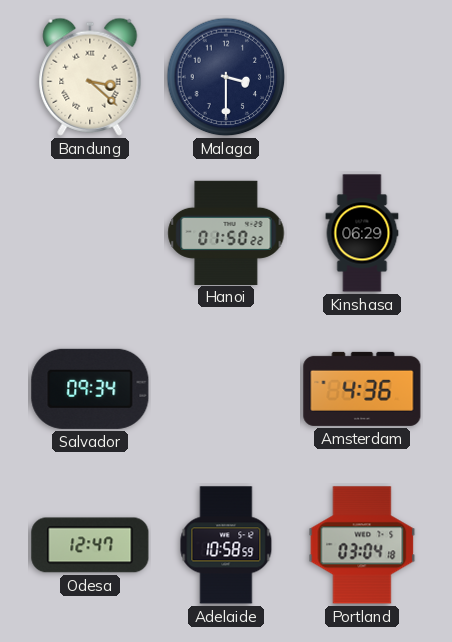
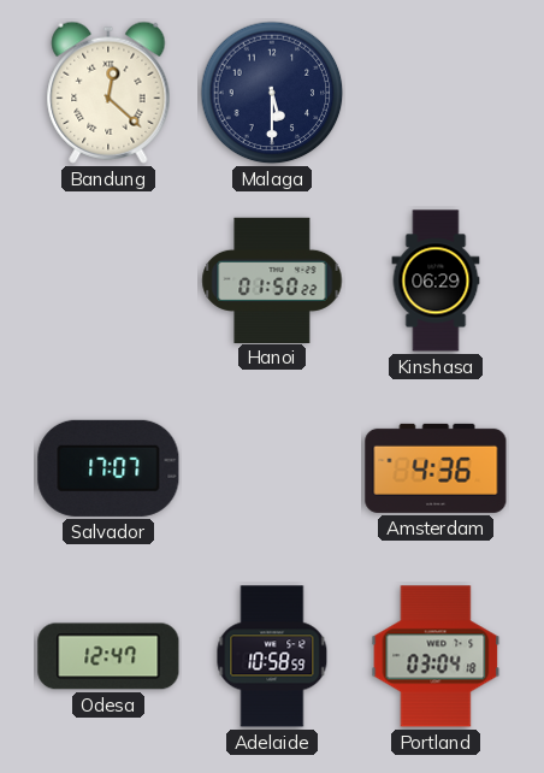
Bandung: 3:22 -> 12:22
Malaga: 3:30 -> 5:30
Salvador: 09:34 -> 17:07
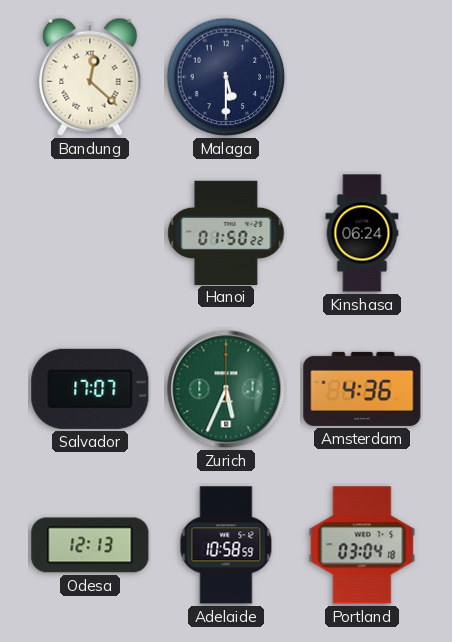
Kinshasa: 06:29 -> 06:24
Zurich: none -> 5:34
Odesa: 12:47 -> 12:13
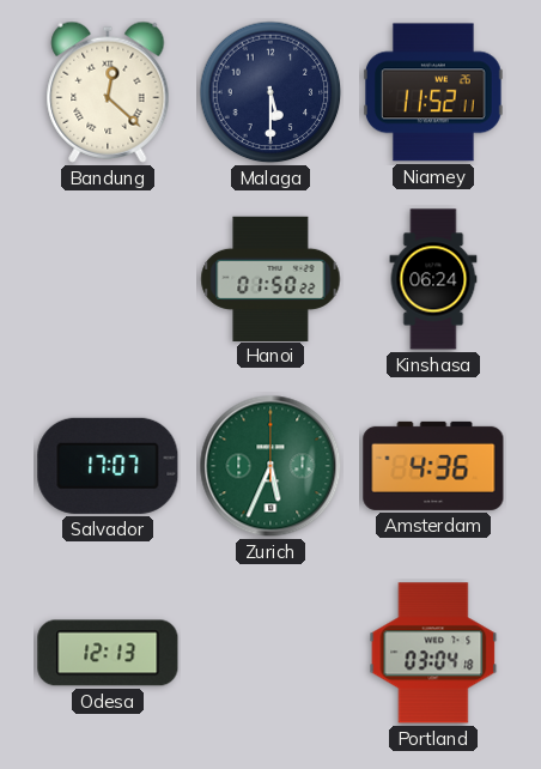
Niamey: none -> 11:52
Adelaide: 10:58 -> none
